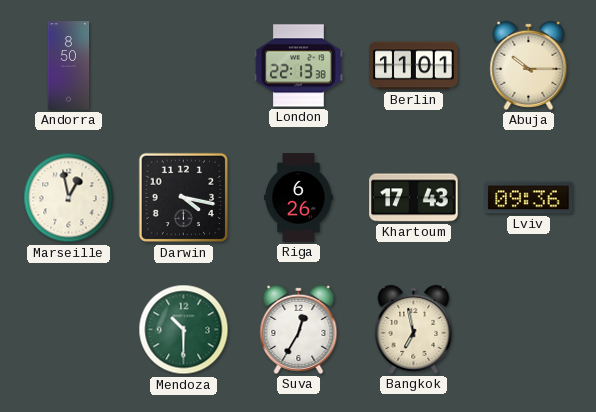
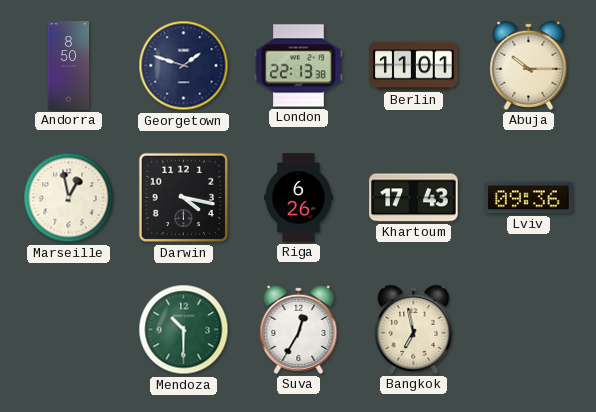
Georgetown: none -> 1:48
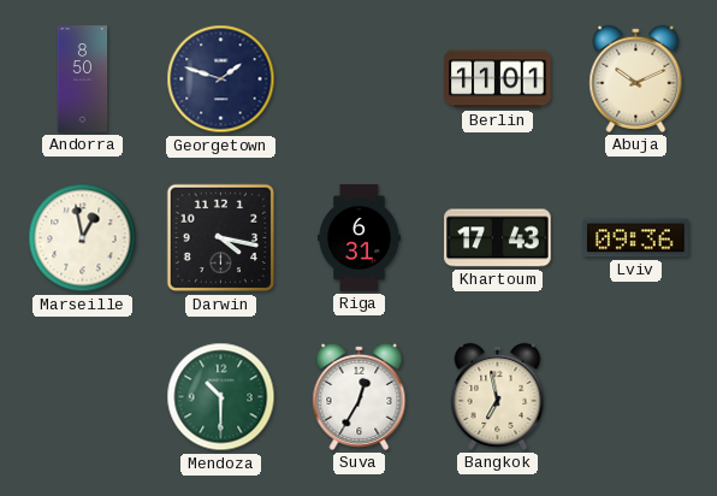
London: 22:13 -> none
Abuja: 10:15 -> 10:11
Riga: 6:26 -> 6:31
